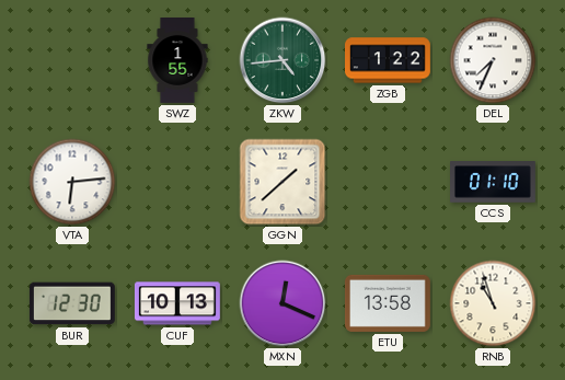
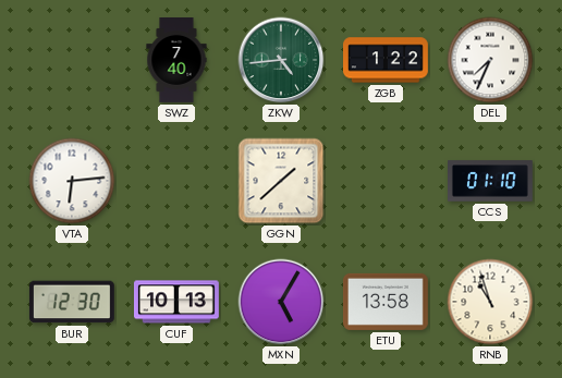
SWZ: 1:55 -> 7:40
MXN: 12:19 -> 5:05
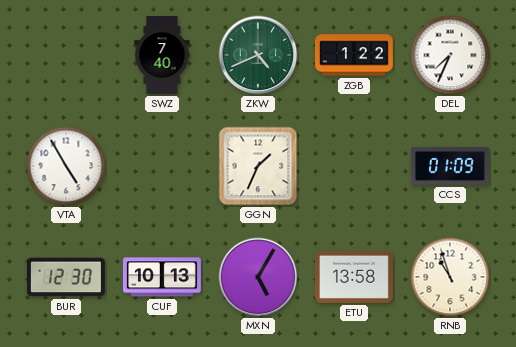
ZKW: 4:44 -> 4:41
VTA: 6:14 -> 4:55
GGN: 1:38 -> 1:34
CCS: 01:10 -> 01:09
